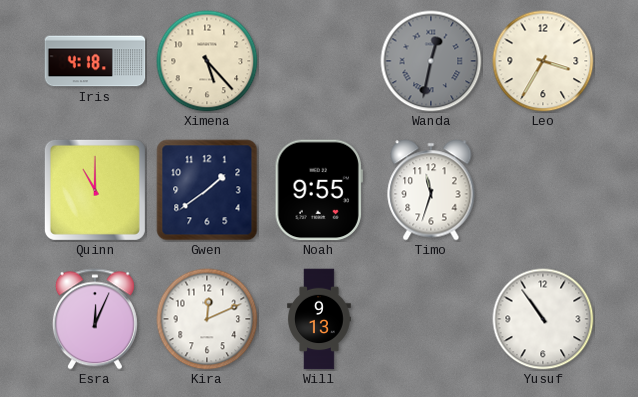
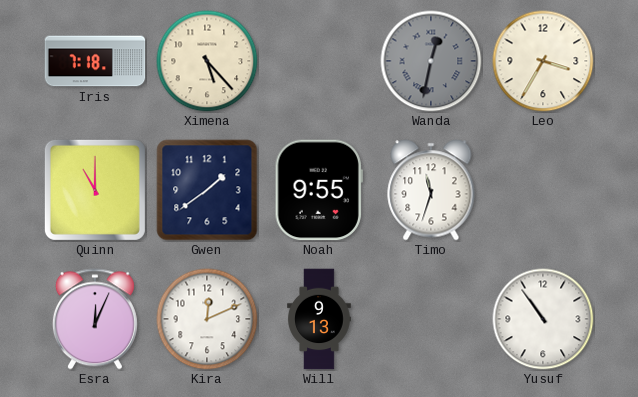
Iris: 4:18 -> 7:18
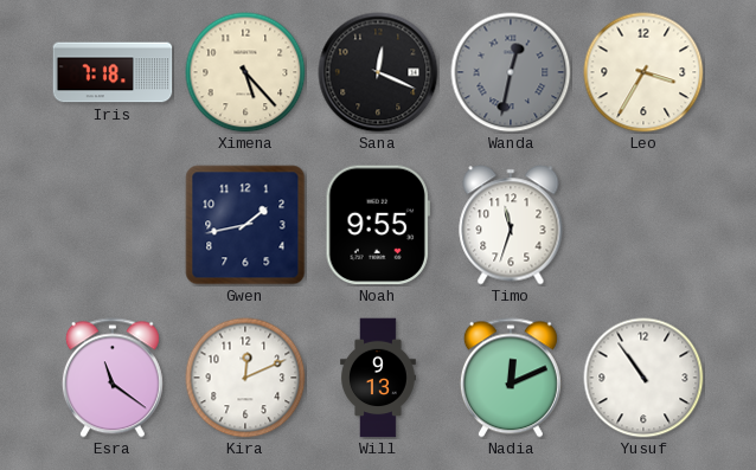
Sana: none -> 12:19
Quinn: 11:00 -> none
Gwen: 1:39 -> 1:43
Esra: 12:04 -> 11:21
Nadia: none -> 12:11
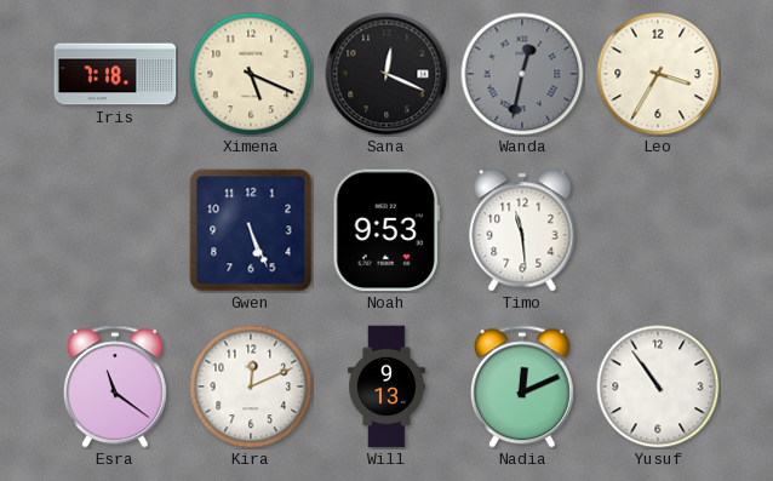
Ximena: 5:23 -> 5:19
Gwen: 1:43 -> 5:26
Noah: 9:55 -> 9:53
Timo: 11:33 -> 11:29
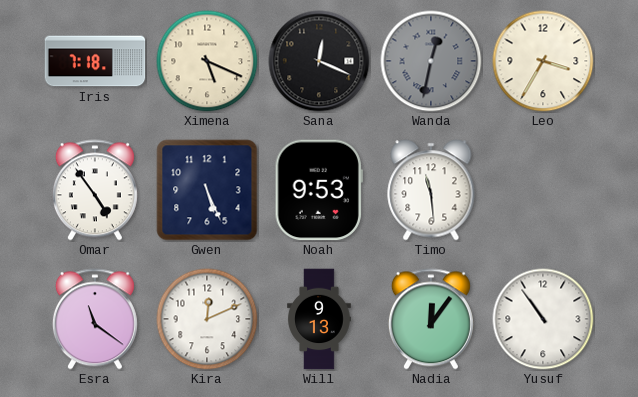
Omar: none -> 4:54
Nadia: 12:11 -> 12:06
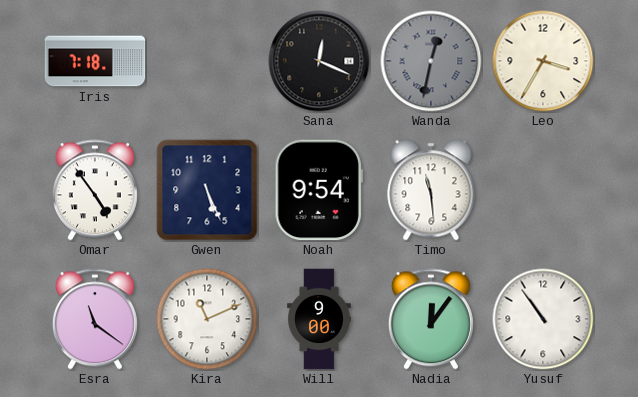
Ximena: 5:19 -> none
Noah: 9:53 -> 9:54
Kira: 12:11 -> 11:11
Will: 9:13 -> 9:00
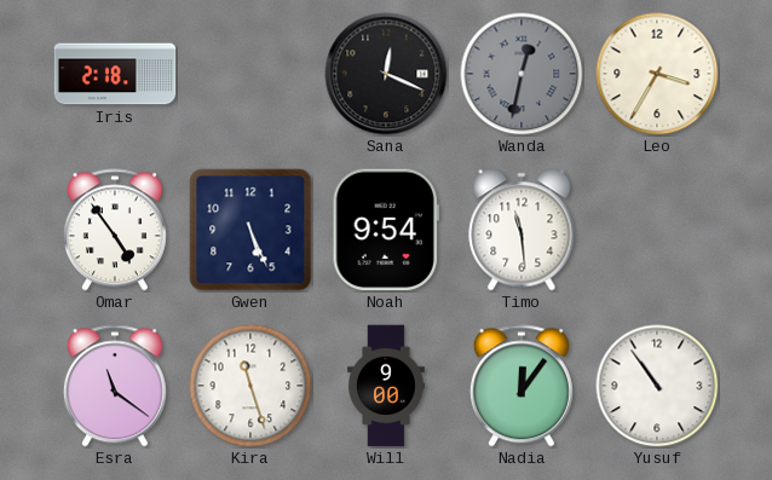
Iris: 7:18 -> 2:18
Kira: 11:11 -> 11:27
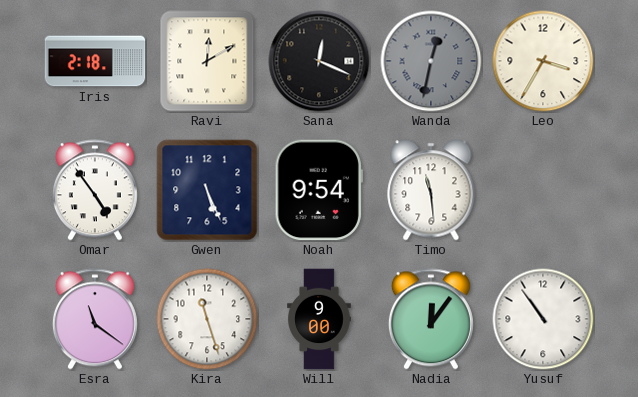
Ravi: none -> 12:10
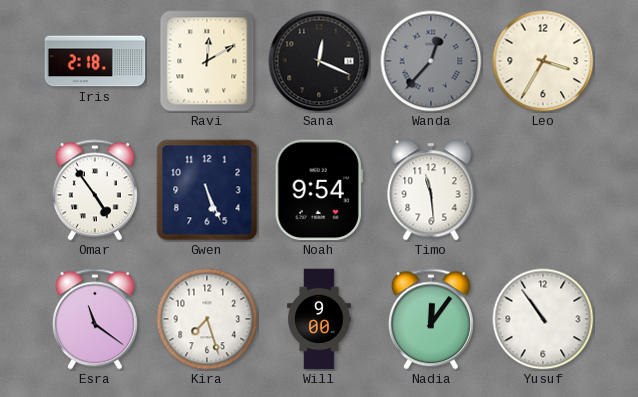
Wanda: 12:32 -> 12:37
Kira: 11:27 -> 7:27
